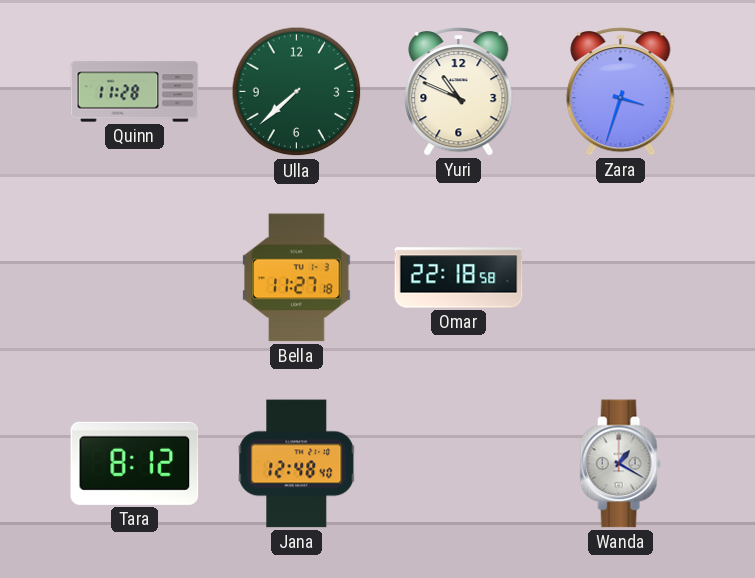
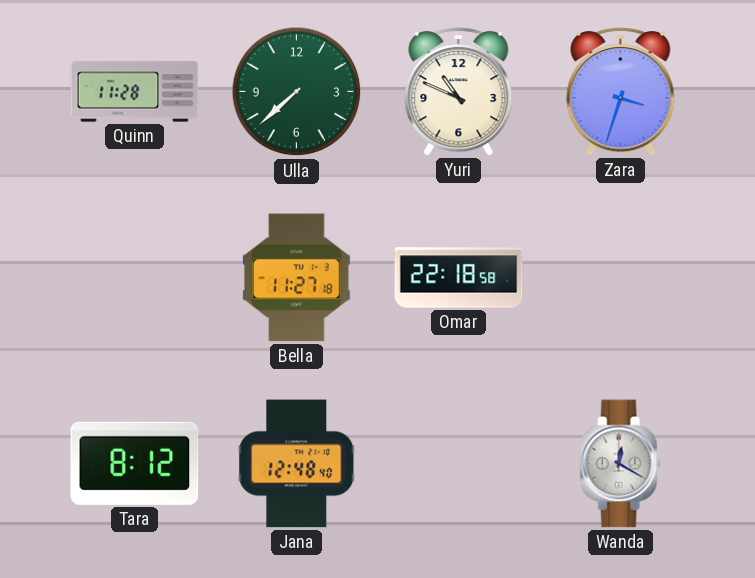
Wanda: 1:20 -> 12:20
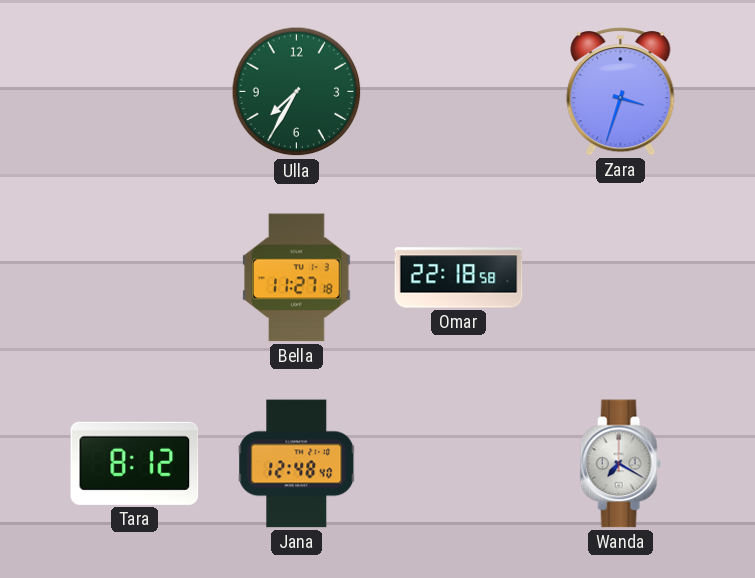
Quinn: 11:28 -> none
Ulla: 7:38 -> 7:35
Yuri: 10:49 -> none
Wanda: 12:20 -> 7:20
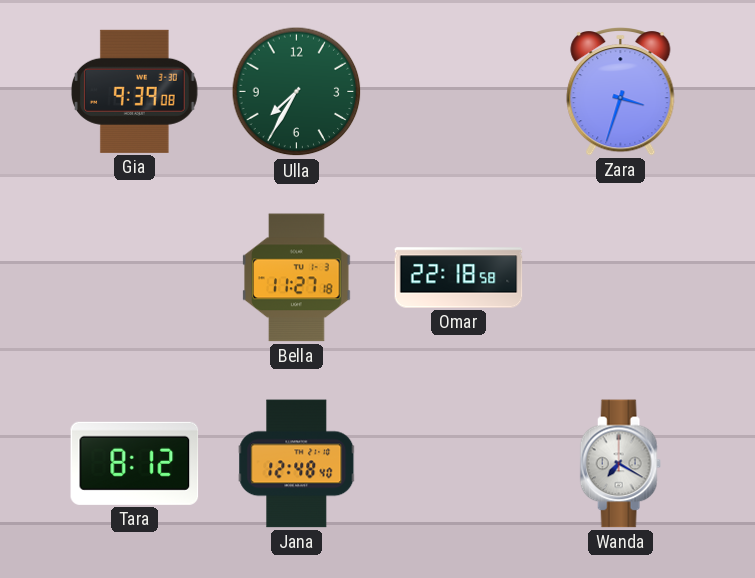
Gia: none -> 9:39
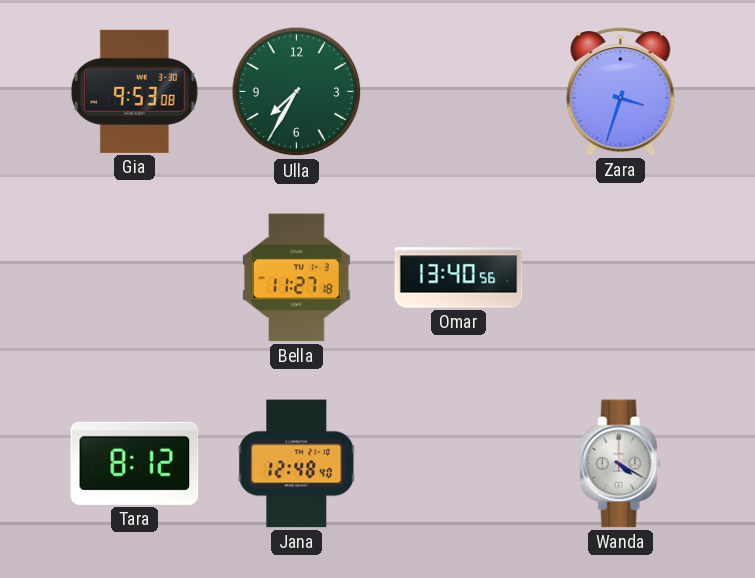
Gia: 9:39 -> 9:53
Omar: 22:18 -> 13:40
Wanda: 7:20 -> 4:20
